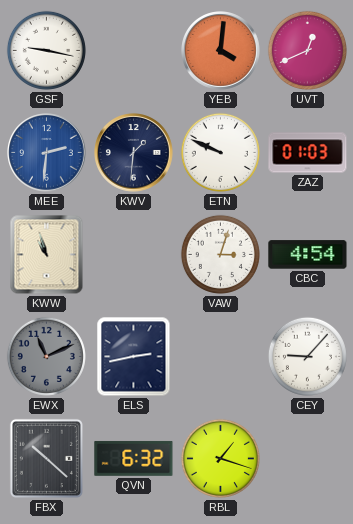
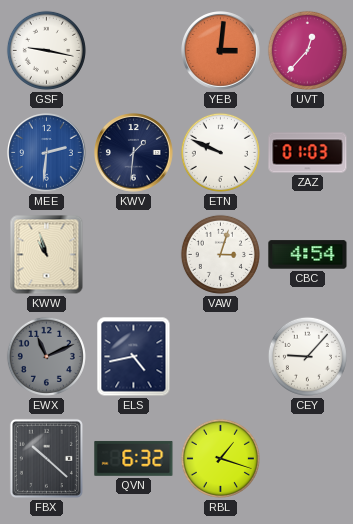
YEB: 4:01 -> 3:01
UVT: 12:41 -> 12:37
ELS: 2:43 -> 4:43
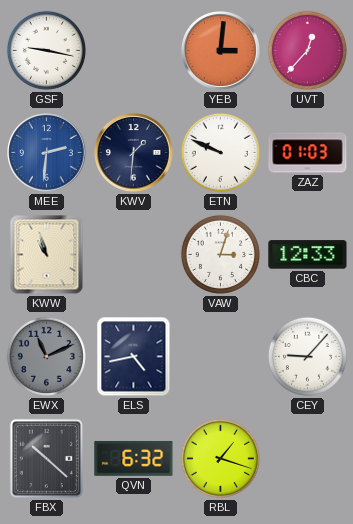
CBC: 4:54 -> 12:33
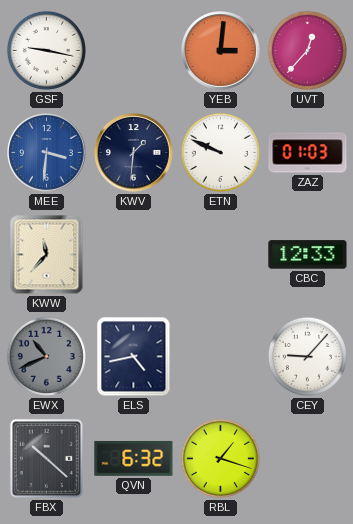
MEE: 2:31 -> 3:31
KWW: 10:57 -> 11:37
VAW: 3:03 -> none
EWX: 11:11 -> 10:41
